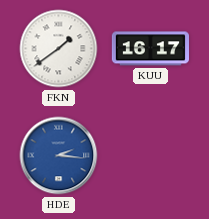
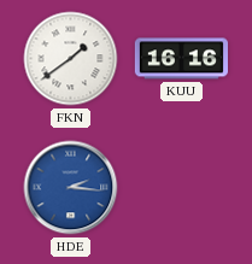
KUU: 16:17 -> 16:16
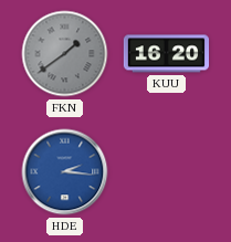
FKN dial: white -> grey
KUU: 16:16 -> 16:20
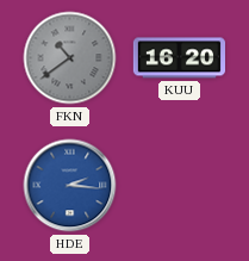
FKN: 1:39 -> 10:39
